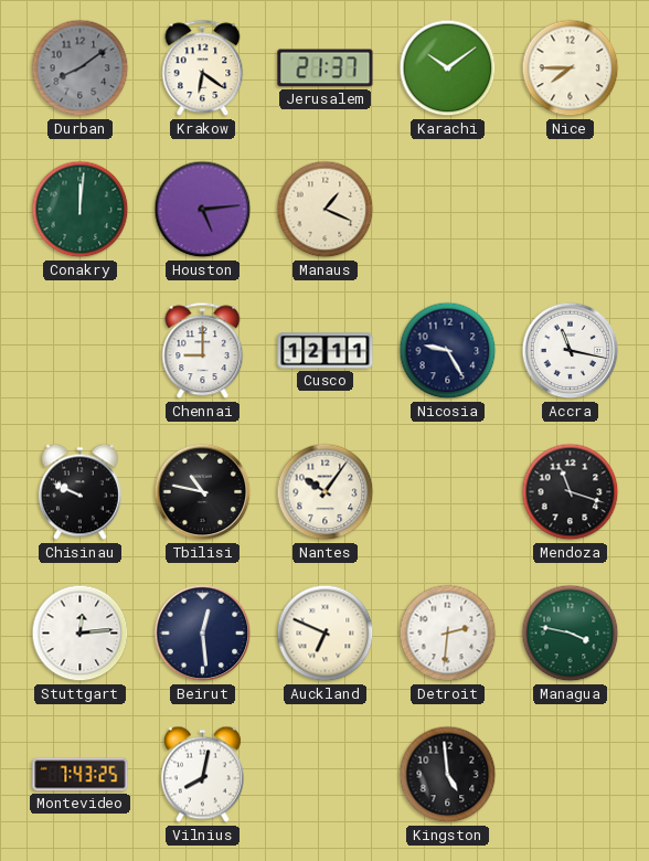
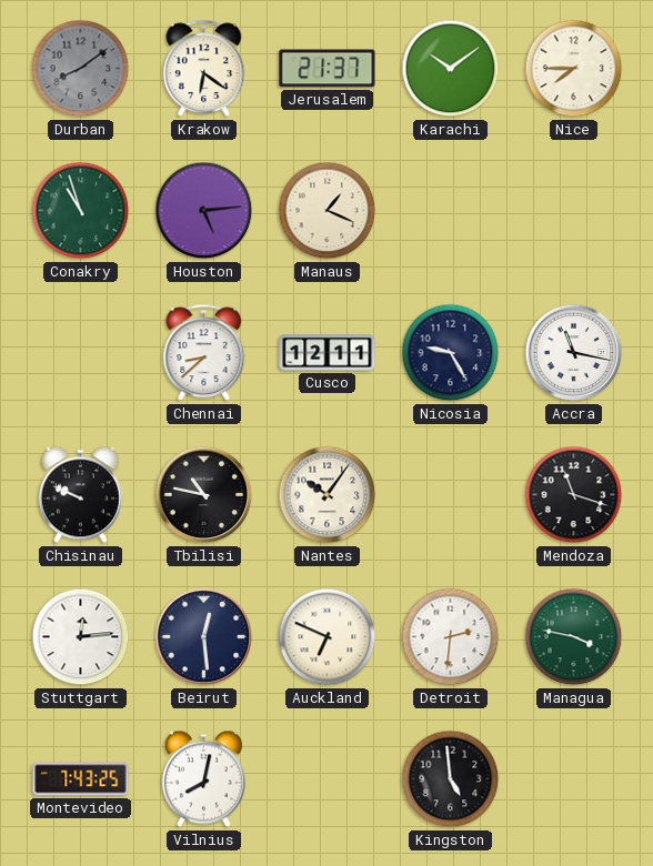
Conakry: 12:01 -> 10:57
Chennai: 9:00 -> 8:38
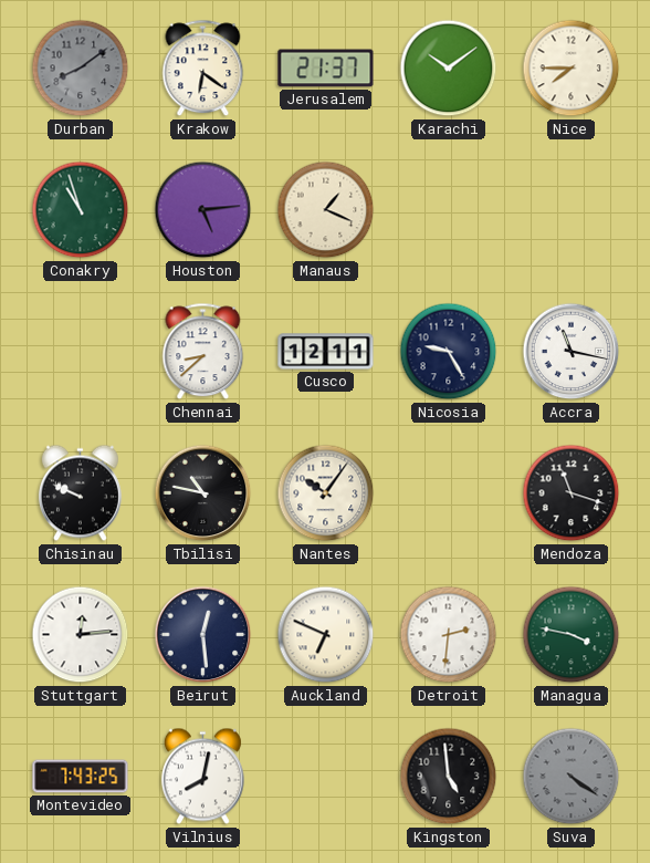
Suva: none -> 4:21
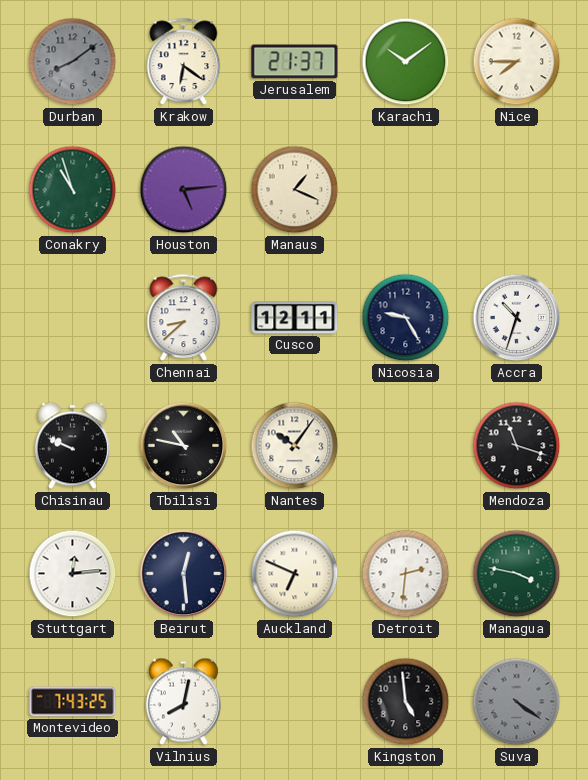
Accra: 11:17 -> 10:33
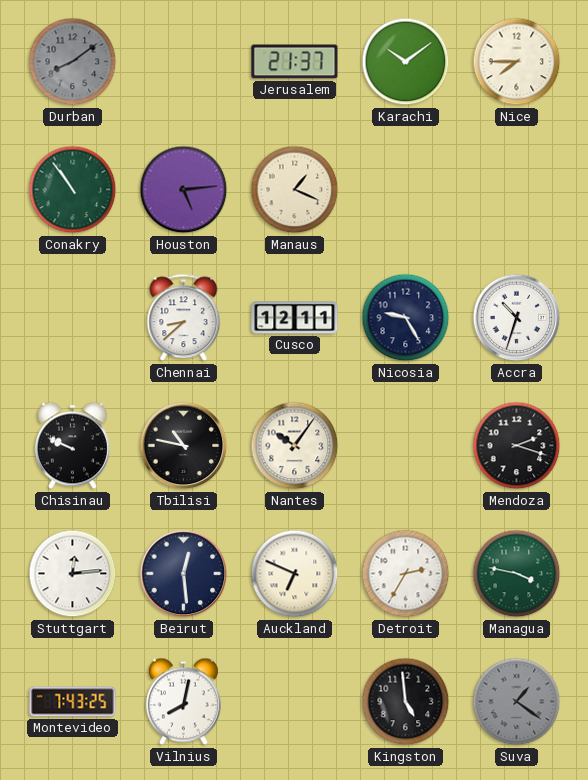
Krakow: 6:21 -> none
Conakry: 10:57 -> 10:54
Mendoza: 11:18 -> 2:18
Detroit: 2:31 -> 2:35
Suva: 4:21 -> 1:21
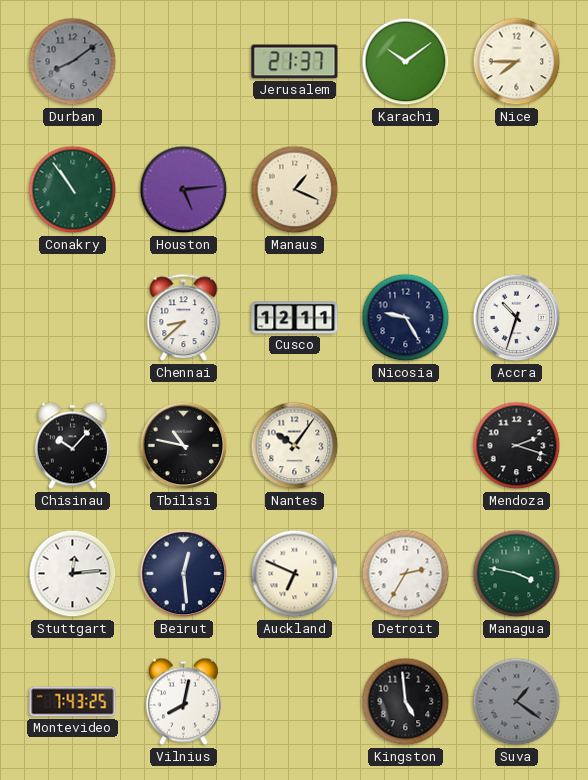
Chisinau: 9:49 -> 10:07
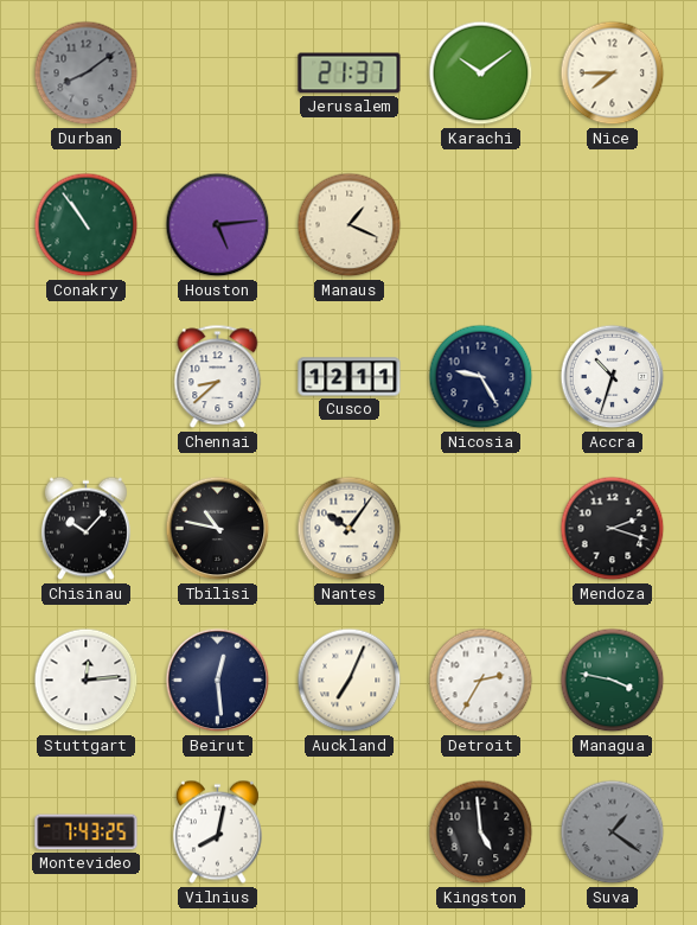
Auckland: 6:49 -> 7:04
